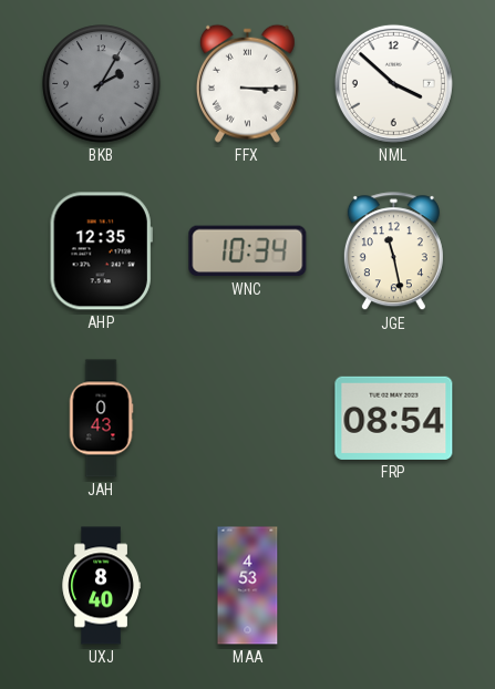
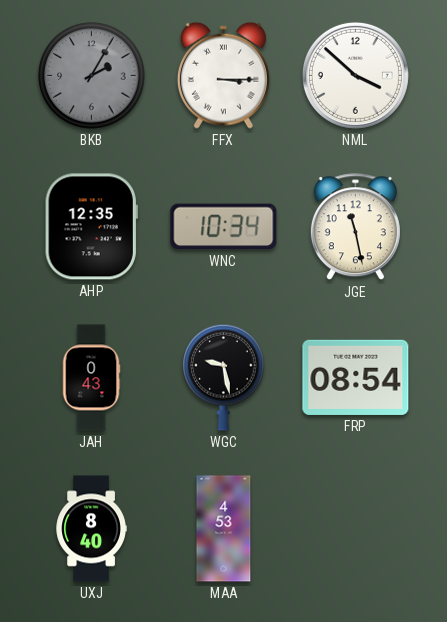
WGC: none -> 9:28
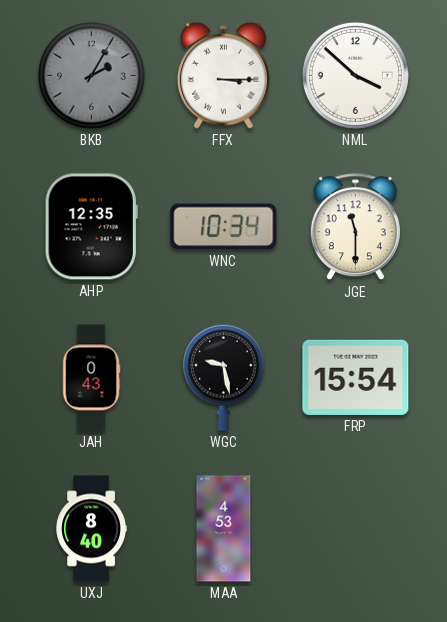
JGE: 11:28 -> 11:30
FRP: 08:54 -> 15:54
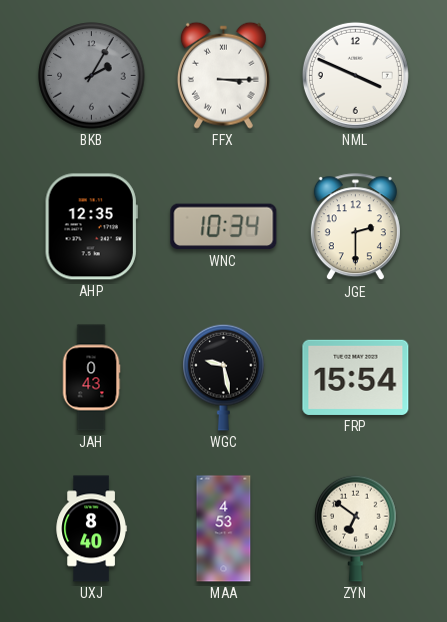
NML: 3:52 -> 3:49
JGE: 11:30 -> 2:30
ZYN: none -> 6:51
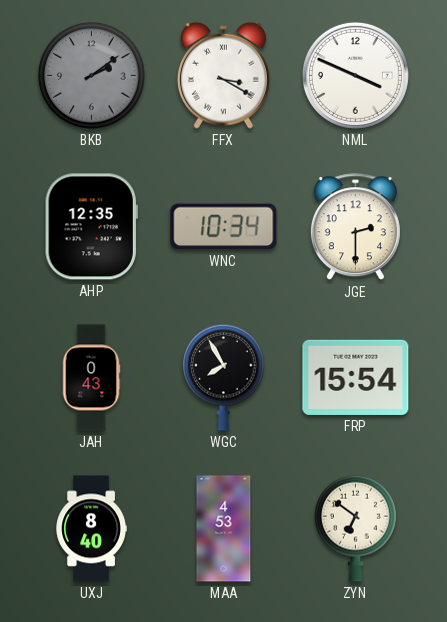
BKB: 2:05 -> 2:09
FFX: 3:15 -> 3:20
WGC: 9:28 -> 7:55
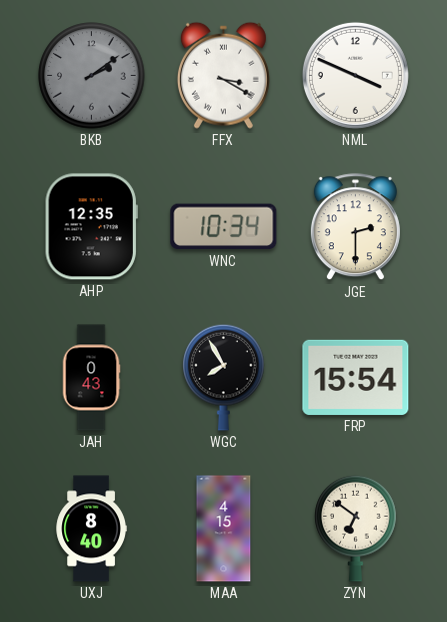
MAA: 4:53 -> 4:15
